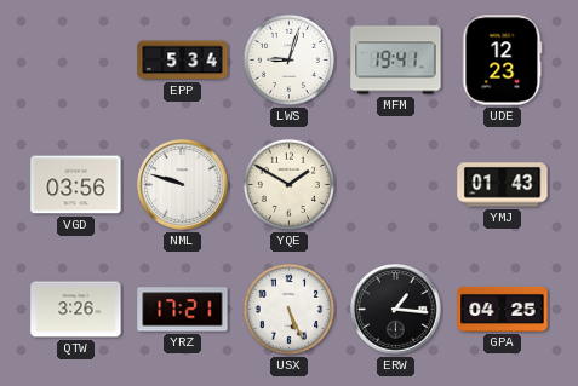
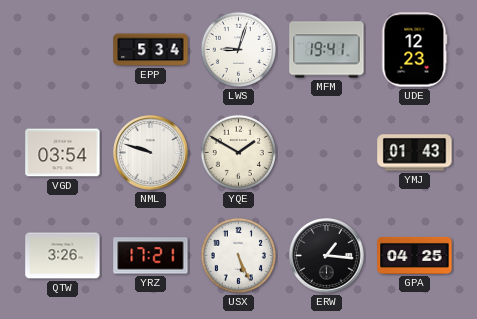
VGD: 03:56 -> 03:54
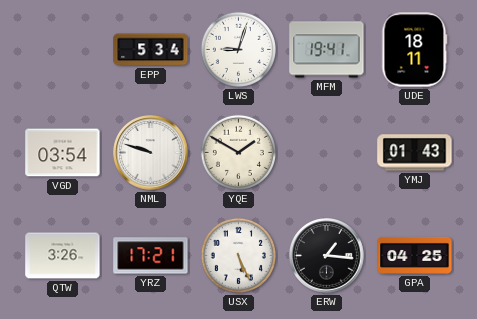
UDE: 12:23 -> 18:11
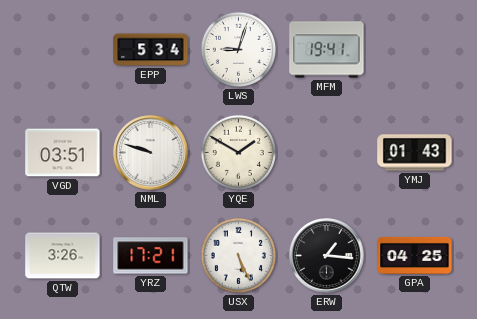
UDE: 18:11 -> none
VGD: 03:54 -> 03:51
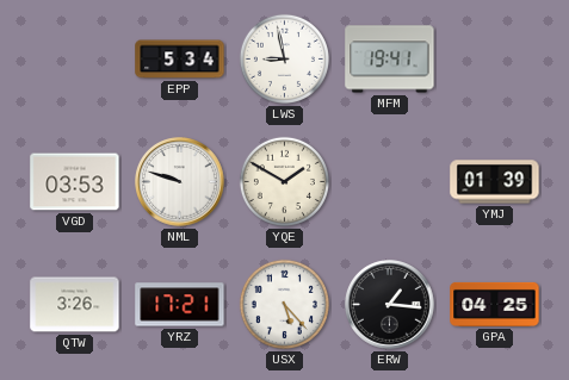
LWS: 9:03 -> 8:58
VGD: 03:51 -> 03:53
YMJ: 01:43 -> 01:39
USX: 5:26 -> 5:23
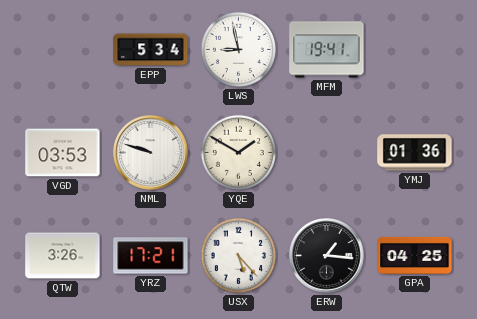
YMJ: 01:39 -> 01:36
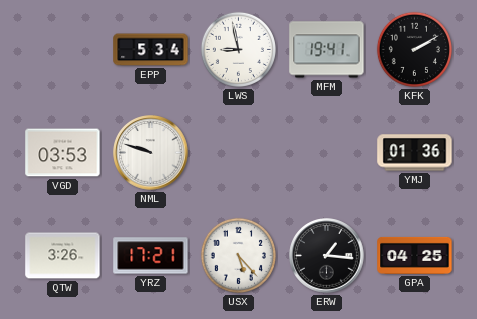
KFK: none -> 2:10
YQE: 1:50 -> none
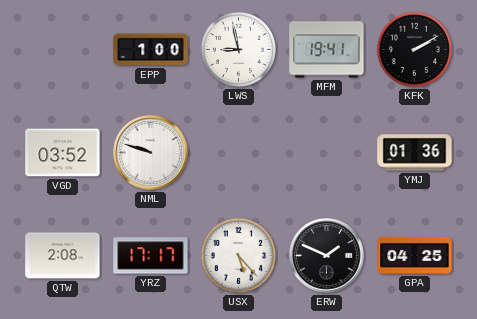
EPP: 5:34 -> 1:00
VGD: 03:53 -> 03:52
QTW: 3:26 -> 2:08
YRZ: 17:21 -> 17:17
ERW: 1:16 -> 1:49
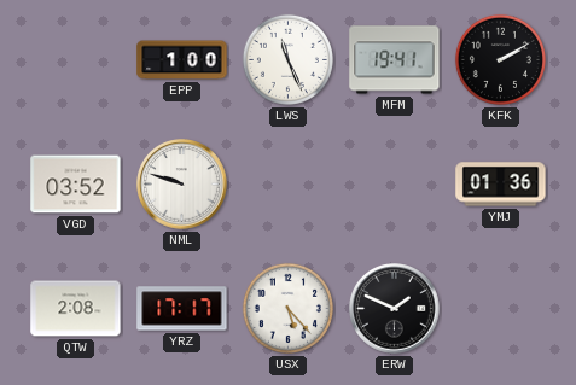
LWS: 8:58 -> 11:26
GPA: 04:25 -> none
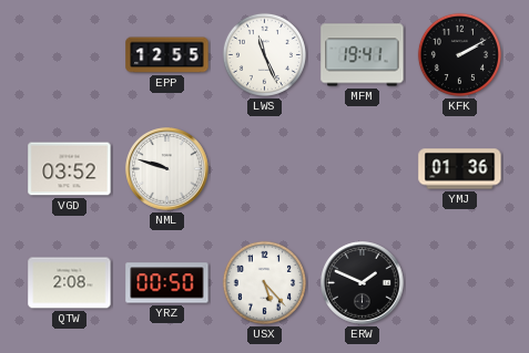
EPP: 1:00 -> 12:55
YRZ: 17:17 -> 00:50
